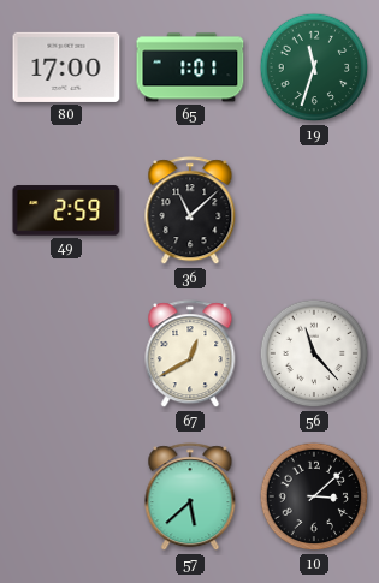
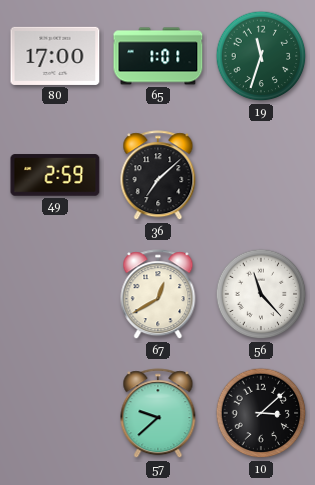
36: 11:08 -> 7:08
57: 5:38 -> 9:38
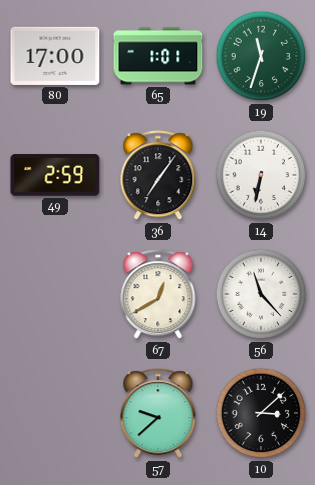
36: 7:08 -> 7:06
14: none -> 6:32
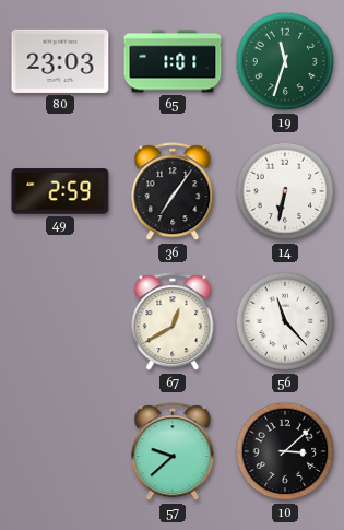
80: 17:00 -> 23:03
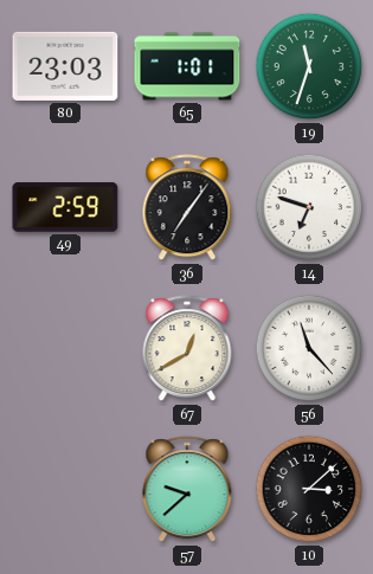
14: 6:32 -> 6:48
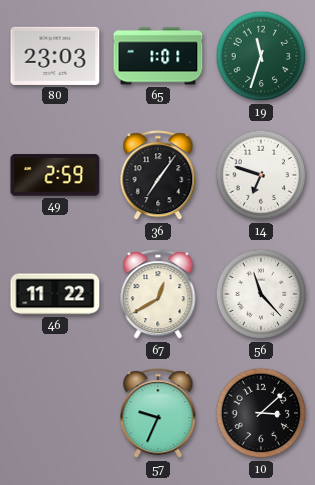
46: none -> 11:22
57: 9:38 -> 9:34
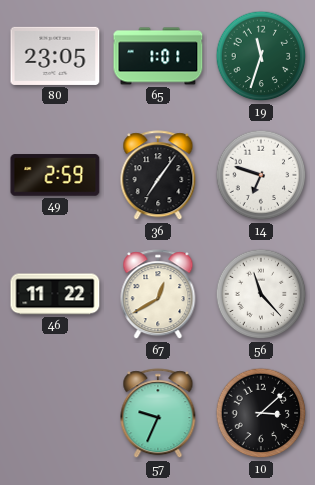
80: 23:03 -> 23:05
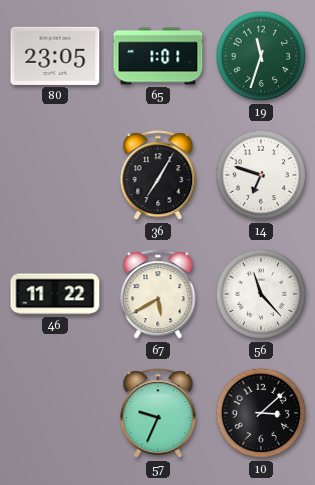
49: 2:59 -> none
36: 7:06 -> 7:05
67: 12:40 -> 5:40
